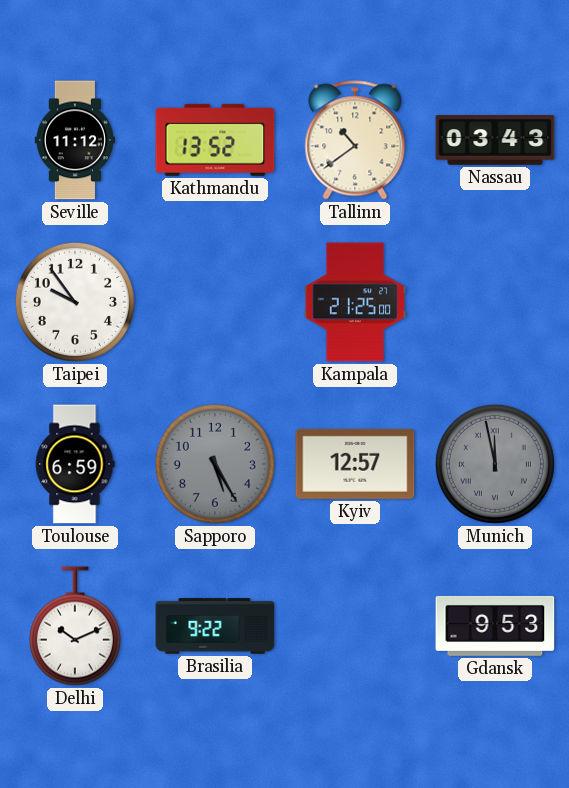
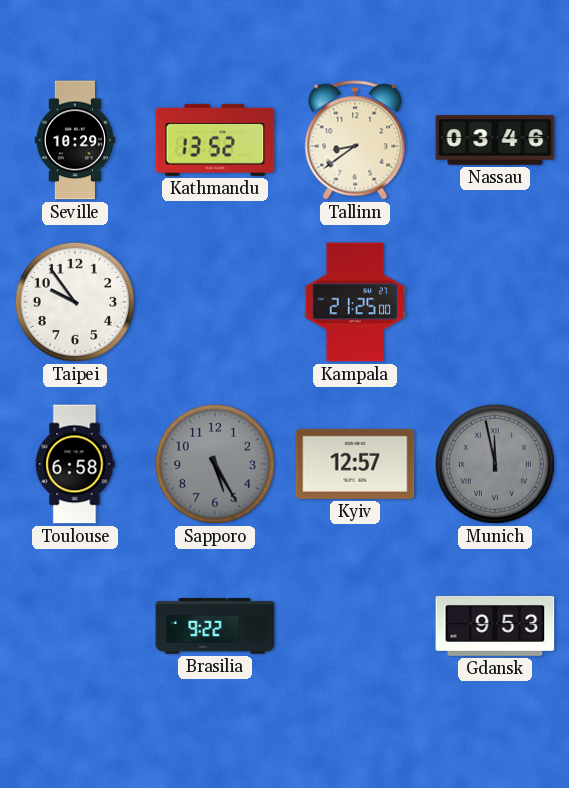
Seville: 11:12 -> 10:29
Tallinn: 10:39 -> 8:39
Nassau: 03:43 -> 03:46
Toulouse: 6:59 -> 6:58
Delhi: 10:11 -> none
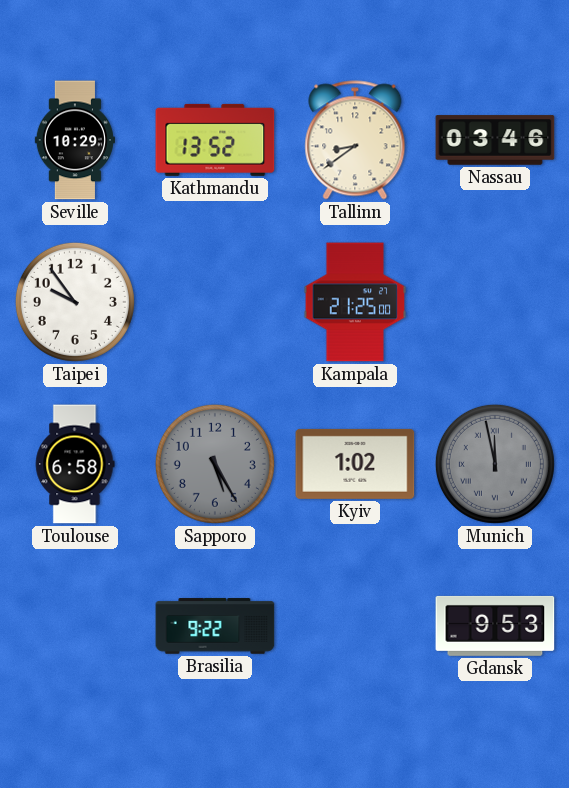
Kyiv: 12:57 -> 1:02
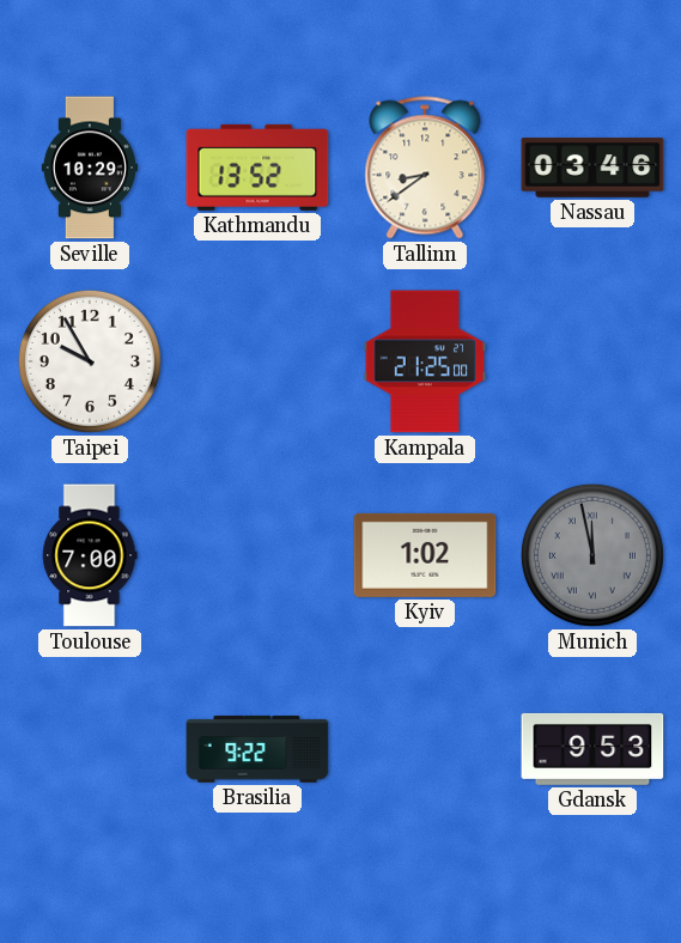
Taipei: 9:54 -> 9:55
Toulouse: 6:58 -> 7:00
Sapporo: 5:25 -> none
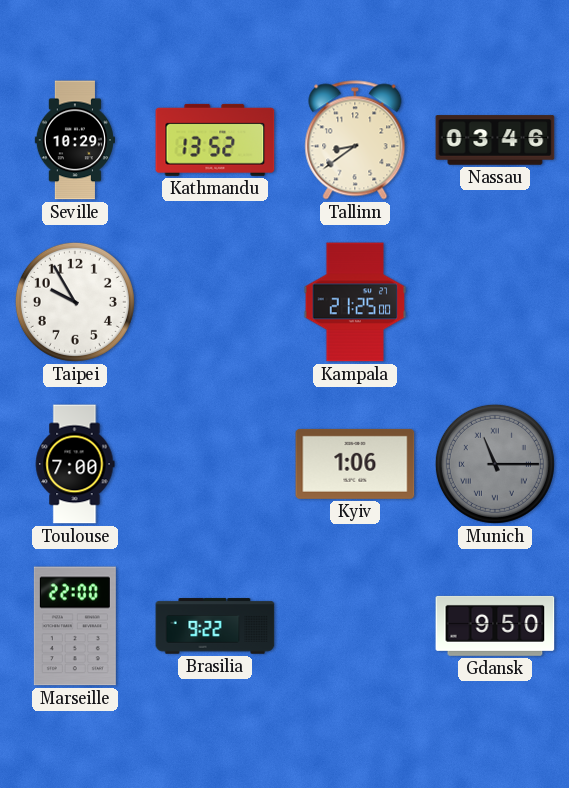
Kyiv: 1:02 -> 1:06
Munich: 11:58 -> 11:15
Marseille: none -> 22:00
Gdansk: 9:53 -> 9:50
